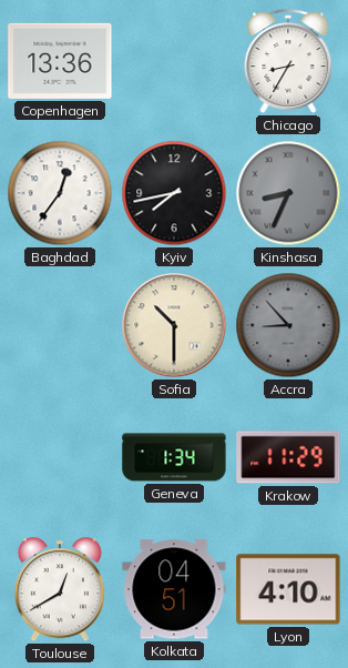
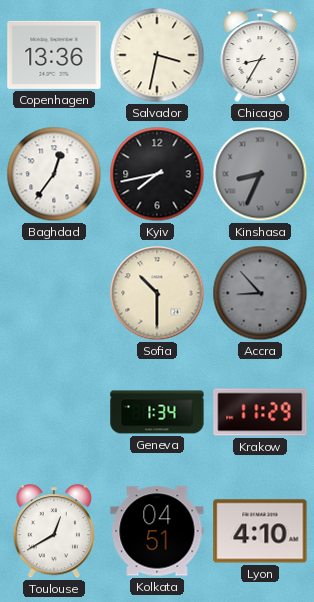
Salvador: none -> 3:32
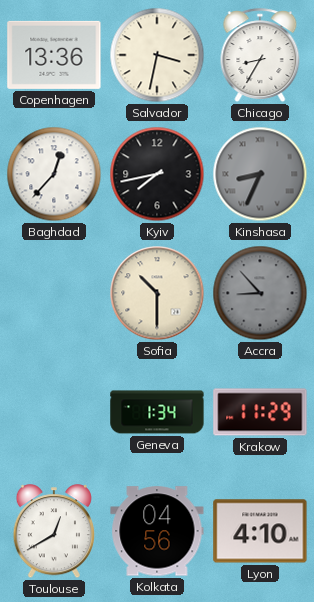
Baghdad: 12:36 -> 12:37
Kolkata: 04:51 -> 04:56
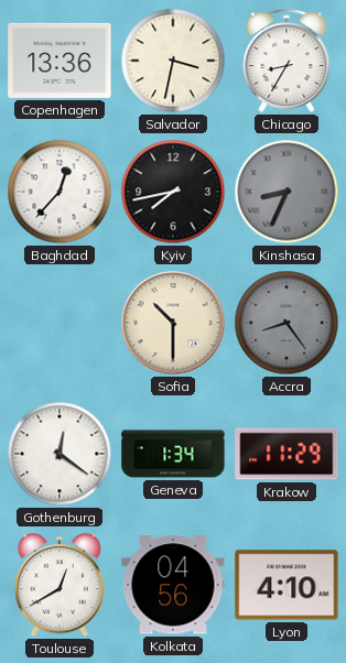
Accra: 8:53 -> 8:24
Gothenburg: none -> 12:21
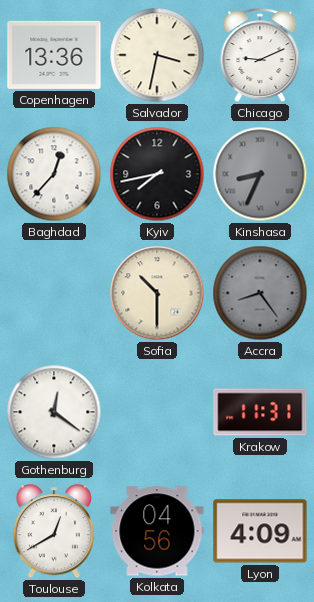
Chicago: 8:35 -> 9:11
Geneva: 1:34 -> none
Krakow: 11:29 -> 11:31
Lyon: 4:10 -> 4:09
